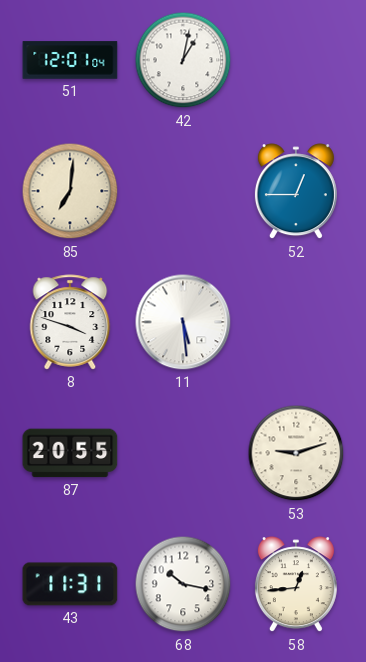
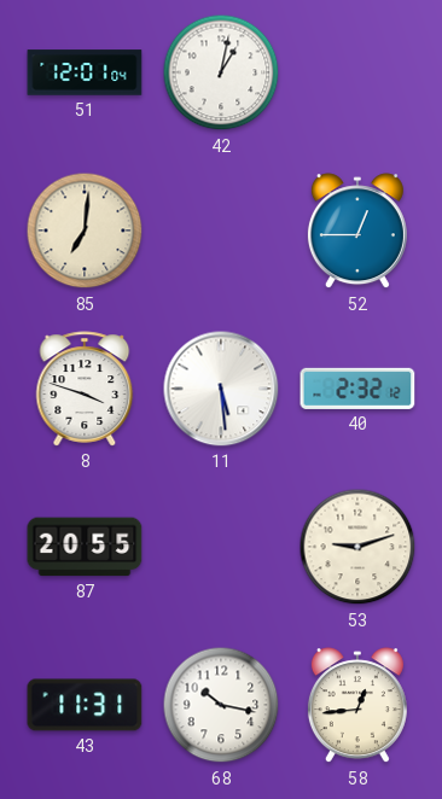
40: none -> 2:32
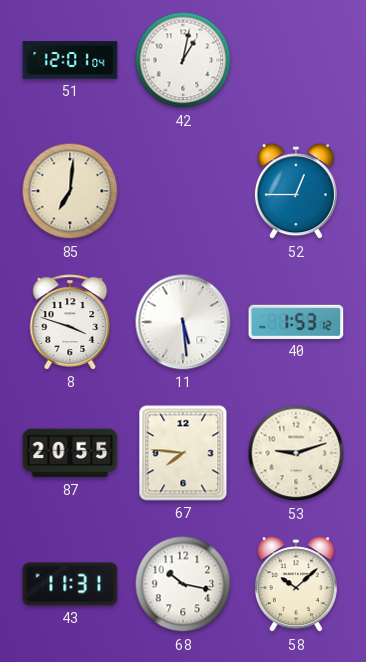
40: 2:32 -> 1:53
67: none -> 7:46
58: 12:44 -> 10:08
